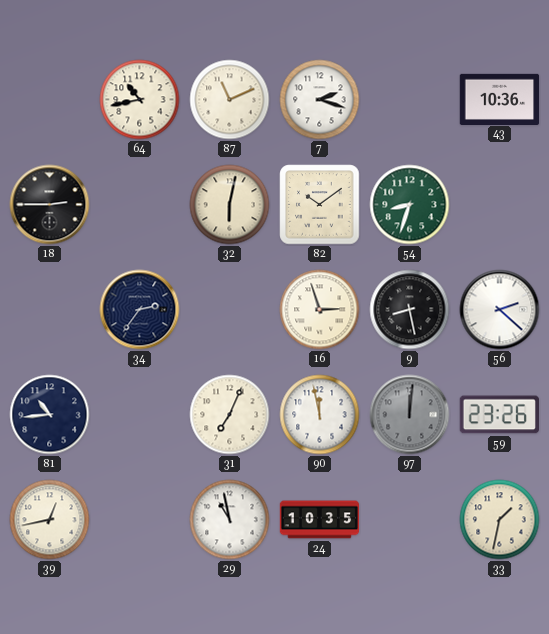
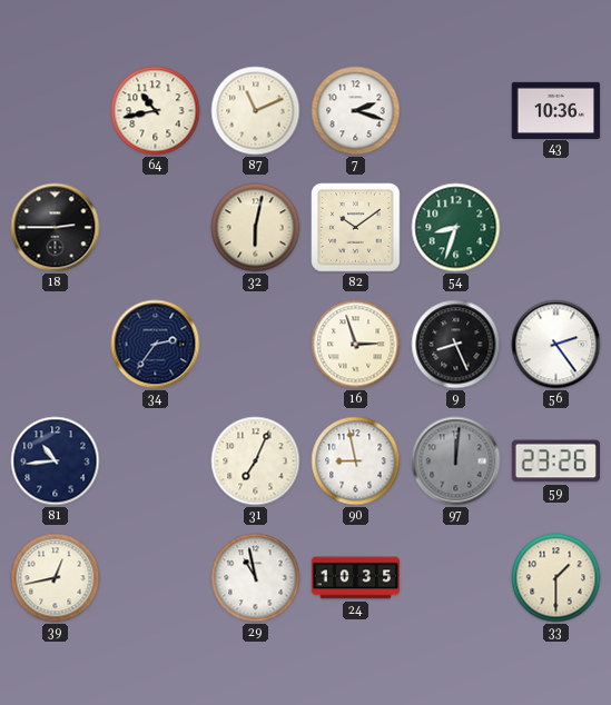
9: 8:28 -> 8:26
56: 2:22 -> 2:24
90: 11:58 -> 8:58
33: 1:32 -> 1:30
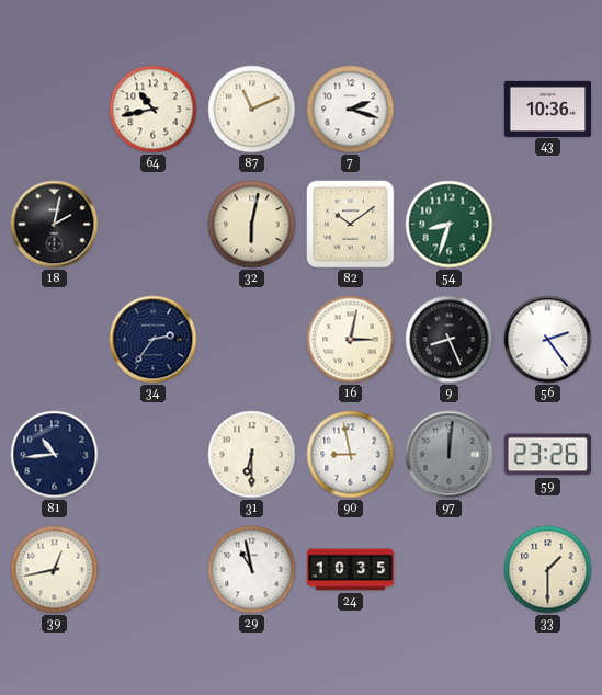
18: 2:45 -> 2:02
16: 2:57 -> 3:02
31: 7:04 -> 6:30
